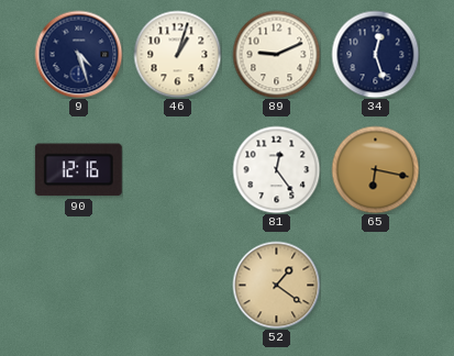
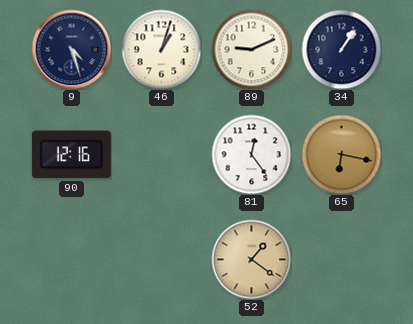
34: 12:27 -> 1:06
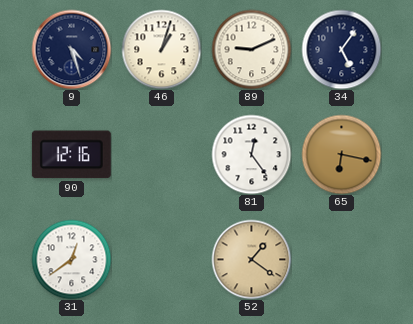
34: 1:06 -> 5:06
31: none -> 12:39
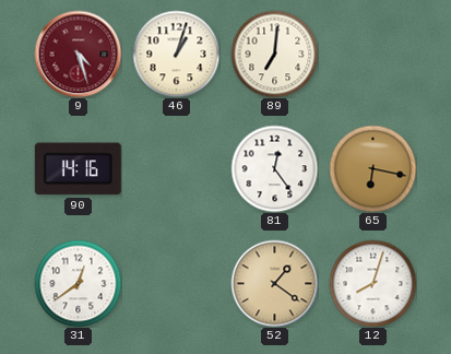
9 dial: navy -> burgundy
89: 9:11 -> 7:01
34: 5:06 -> none
90: 12:16 -> 14:16
12: none -> 8:03
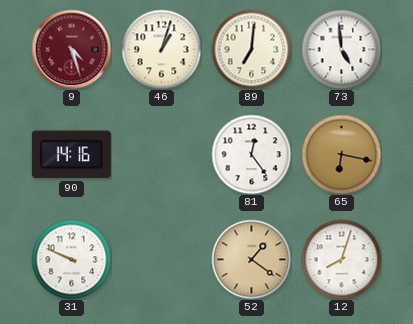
73: none -> 4:59
31: 12:39 -> 9:49
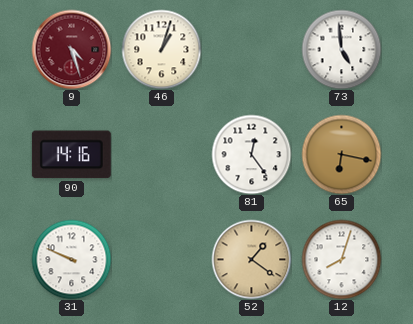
89: 7:01 -> none
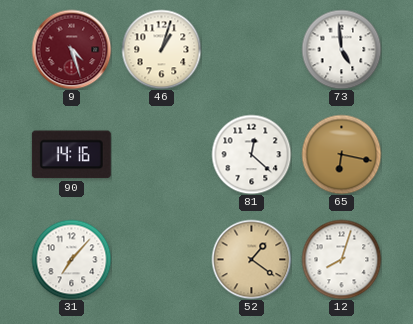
81: 12:24 -> 12:22
31: 9:49 -> 7:07
